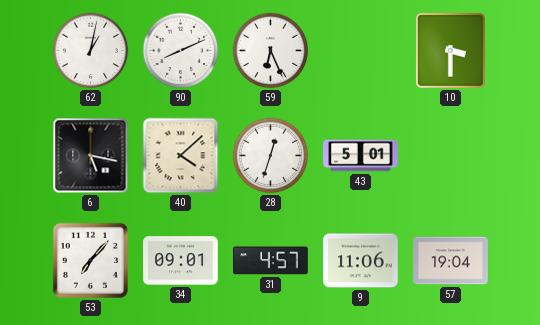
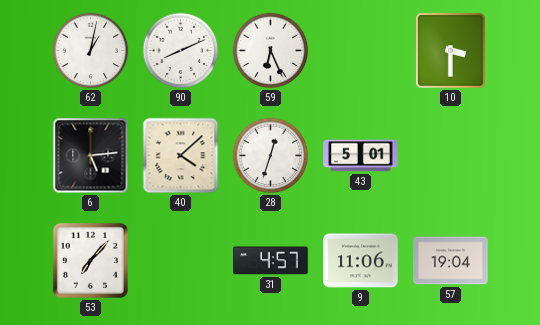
6: 5:17 -> 5:14
34: 09:01 -> none
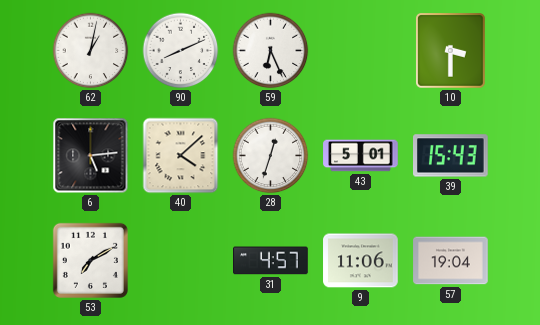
39: none -> 15:43
53: 7:07 -> 7:10
